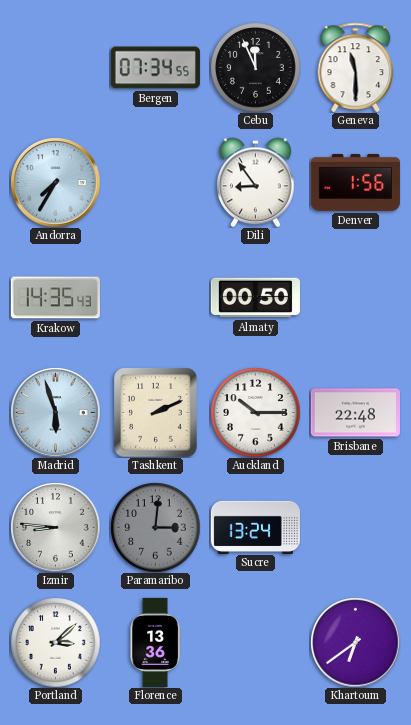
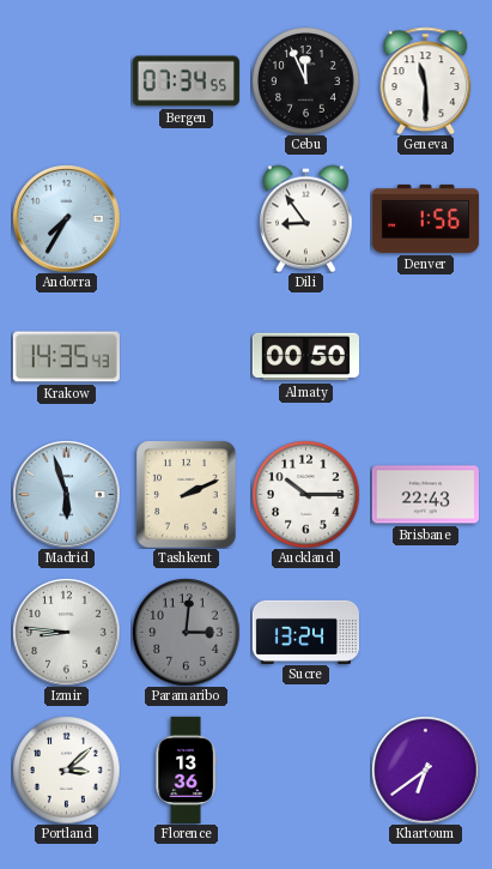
Brisbane: 22:48 -> 22:43
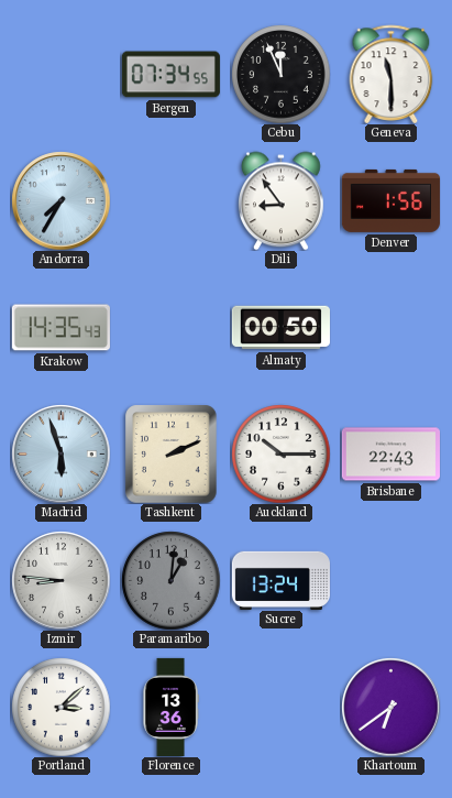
Paramaribo: 3:01 -> 1:01
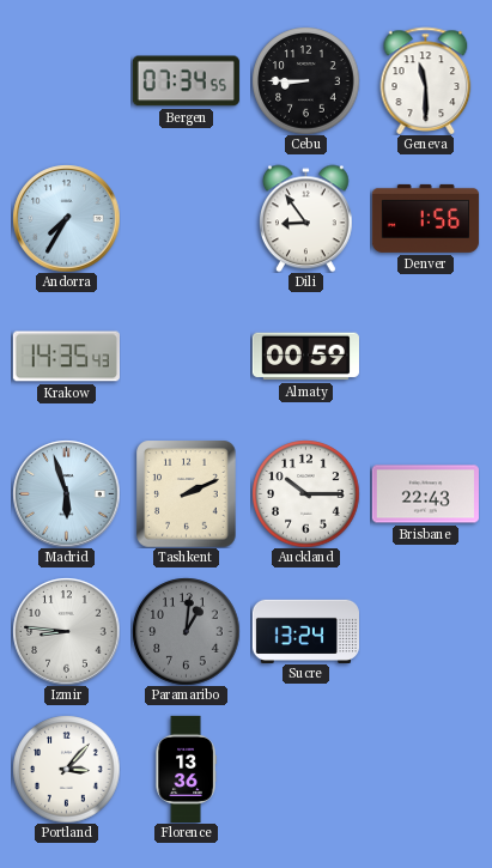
Cebu: 11:56 -> 8:45
Almaty: 00:50 -> 00:59
Portland: 3:08 -> 3:07
Khartoum: 6:39 -> none
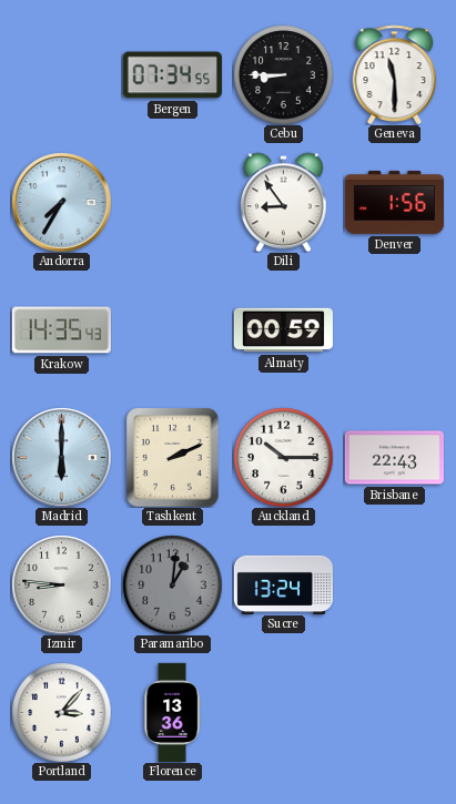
Madrid: 5:57 -> 6:00
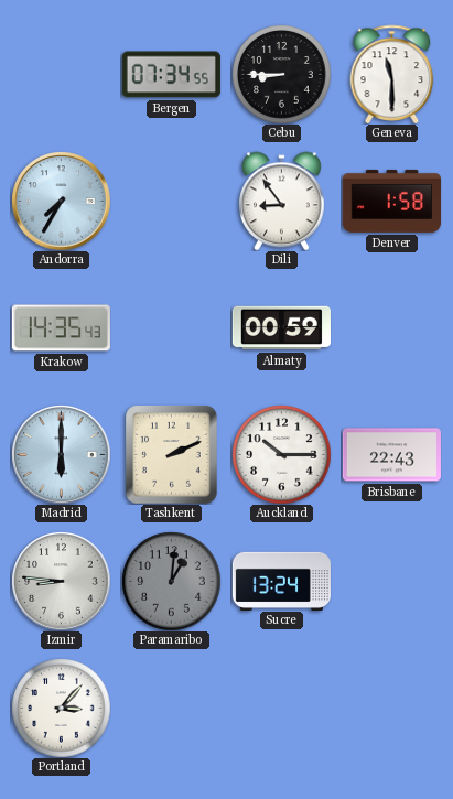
Denver: 1:56 -> 1:58
Florence: 13:36 -> none
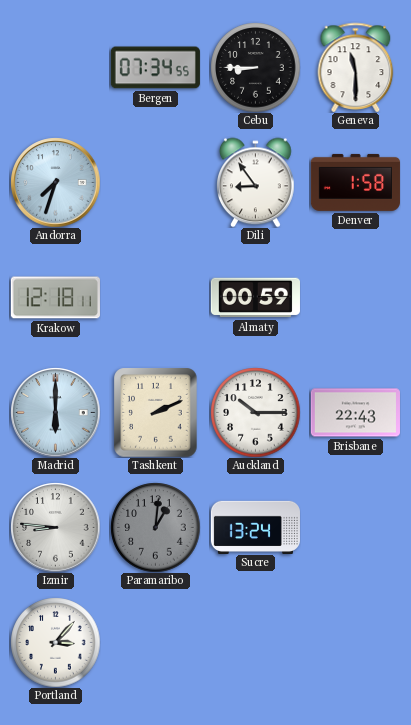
Andorra: 7:35 -> 7:33
Krakow: 14:35 -> 12:18
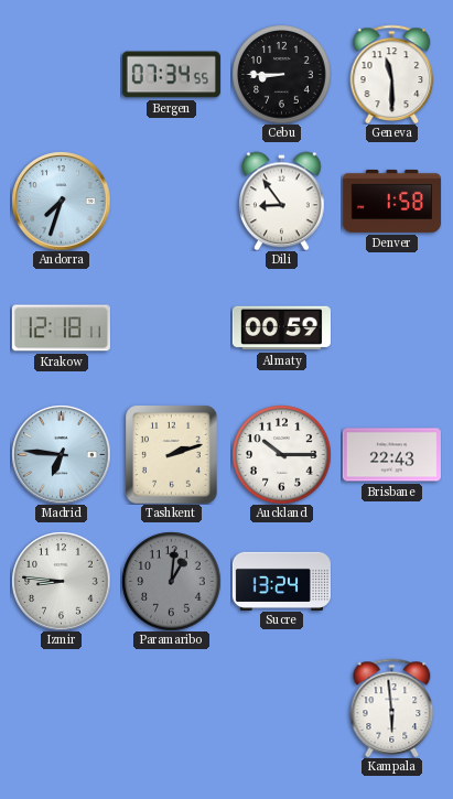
Madrid: 6:00 -> 6:46
Tashkent: 2:11 -> 2:12
Portland: 3:07 -> none
Kampala: none -> 5:59
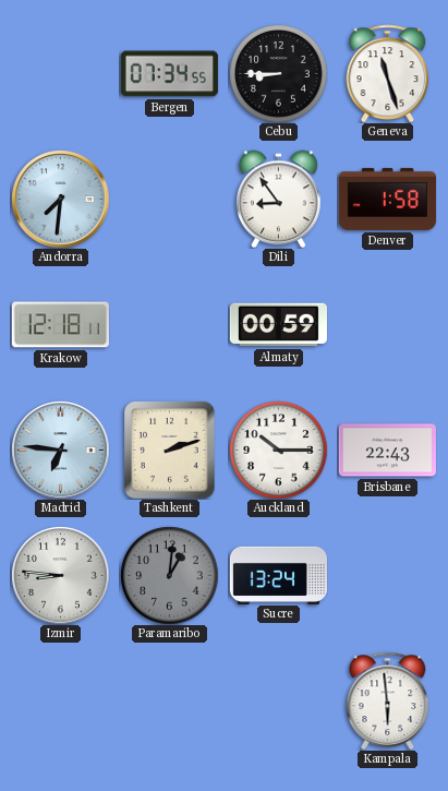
Geneva: 11:30 -> 11:27
Andorra: 7:33 -> 7:31
